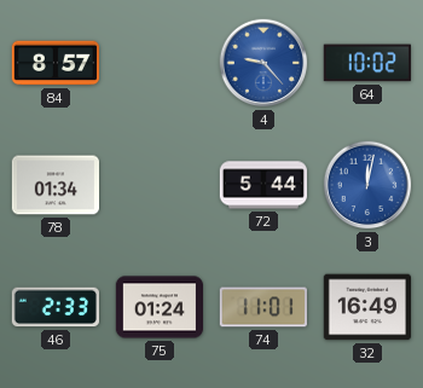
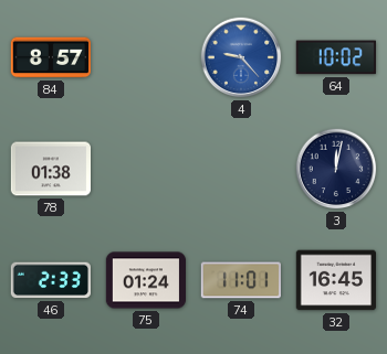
78: 01:34 -> 01:38
72: 5:44 -> none
3 dial: blue -> navy
32: 16:49 -> 16:45
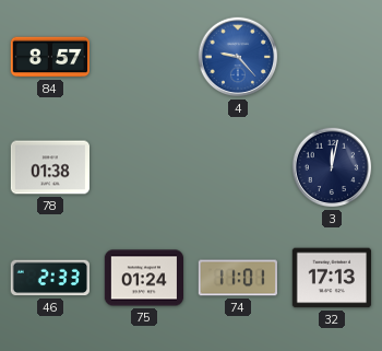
64: 10:02 -> none
32: 16:45 -> 17:13
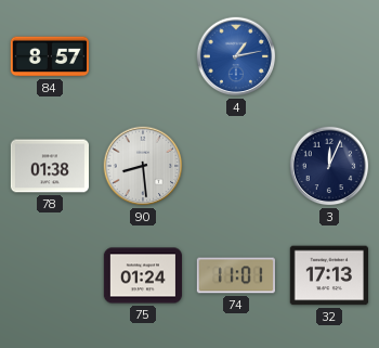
4: 9:23 -> 1:13
90: none -> 8:29
3: 12:02 -> 12:04
46: 2:33 -> none
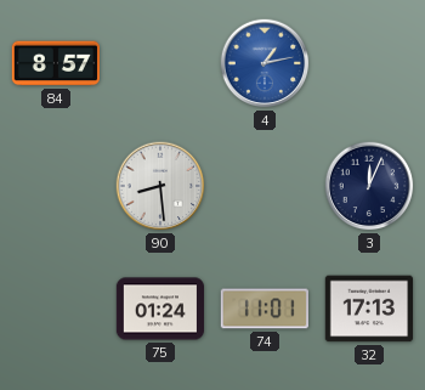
78: 01:38 -> none
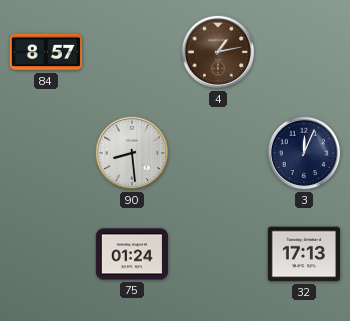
4 dial: blue -> brown
74: 11:01 -> none
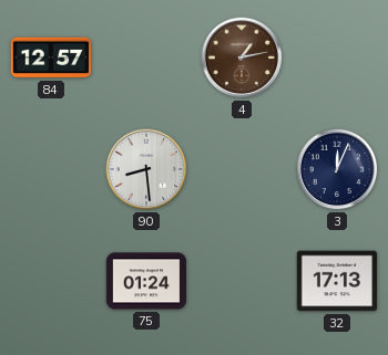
84: 8:57 -> 12:57
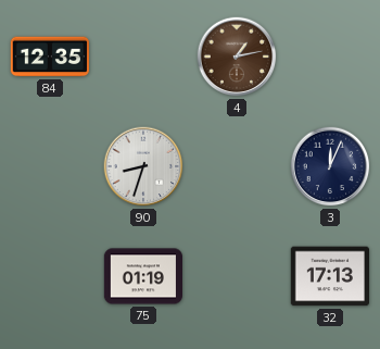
84: 12:57 -> 12:35
90: 8:29 -> 8:33
75: 01:24 -> 01:19
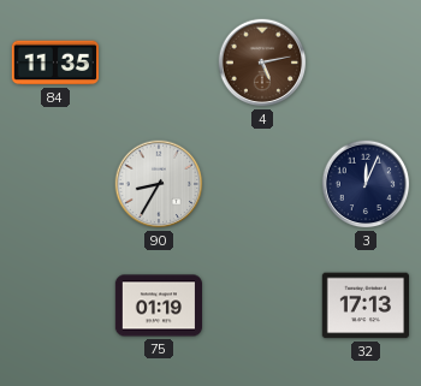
84: 12:35 -> 11:35
4: 1:13 -> 5:13
90: 8:33 -> 8:35
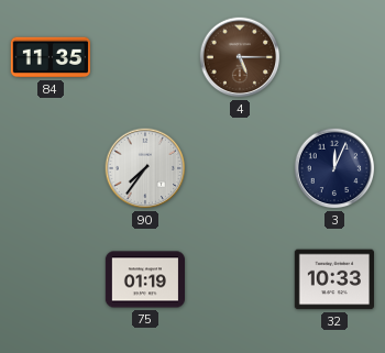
4: 5:13 -> 5:15
90: 8:35 -> 7:36
32: 17:13 -> 10:33
